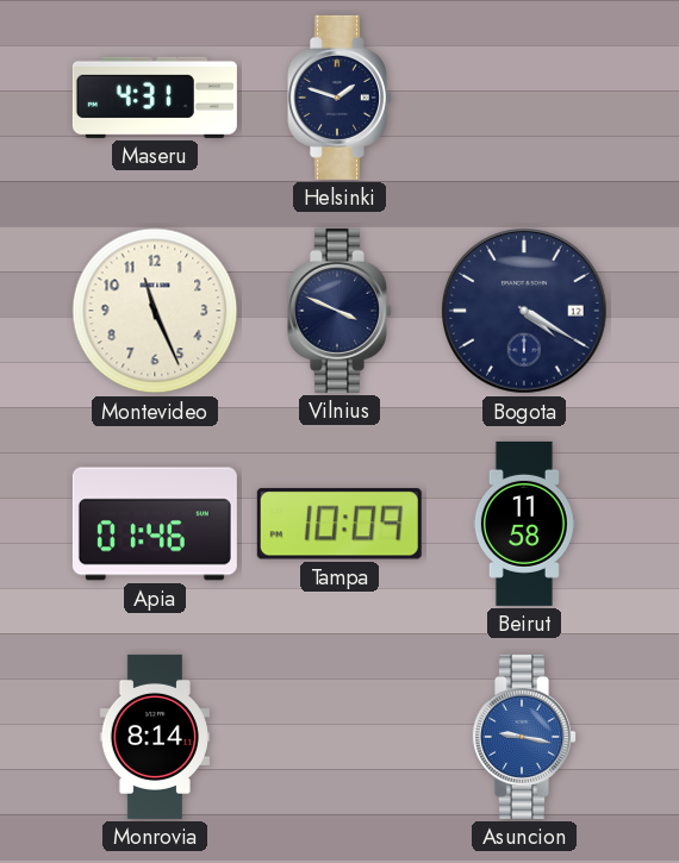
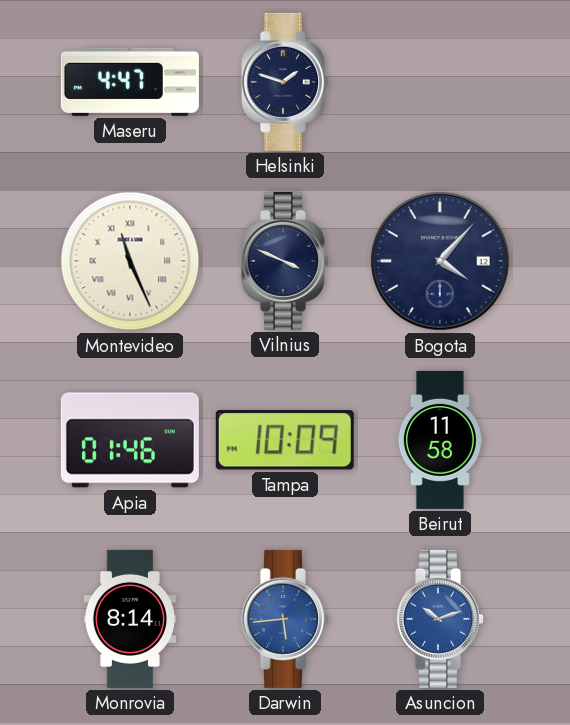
Maseru: 4:31 -> 4:47
Montevideo numerals: Arabic -> Roman
Bogota: 4:20 -> 4:07
Darwin: none -> 5:44
Asuncion: 9:17 -> 10:12
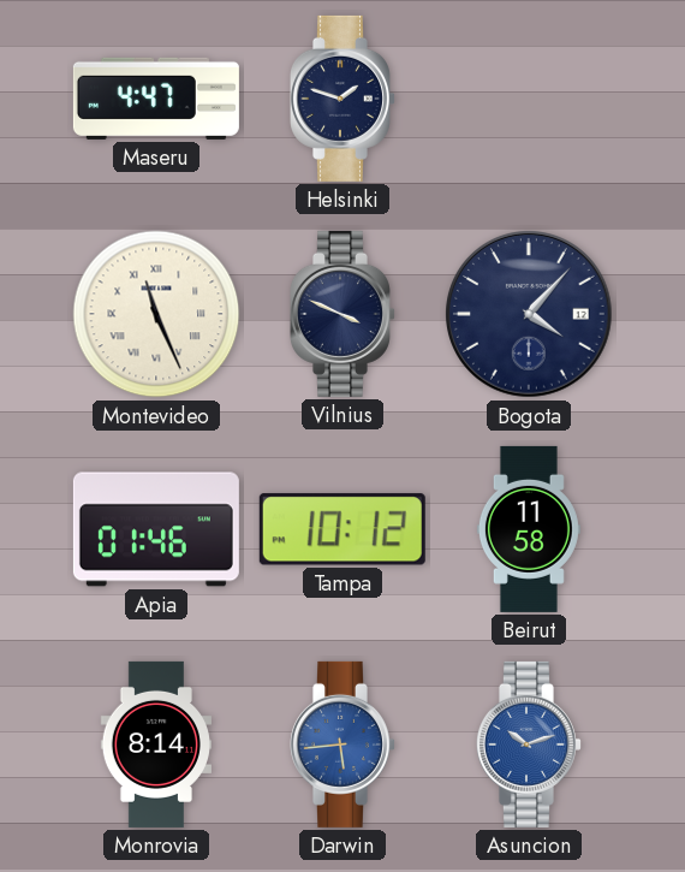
Tampa: 10:09 -> 10:12
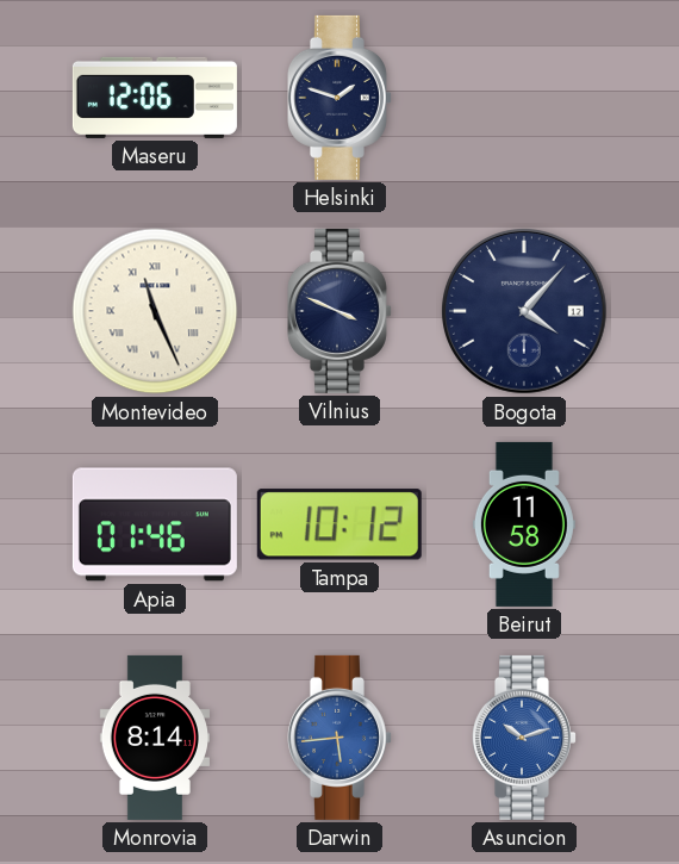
Maseru: 4:47 -> 12:06
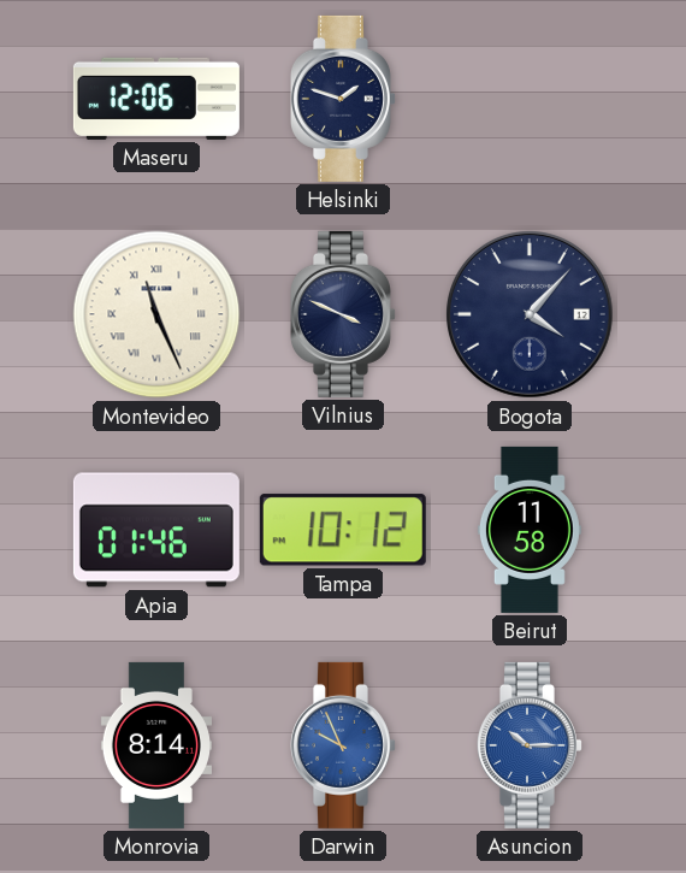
Darwin: 5:44 -> 9:56
Asuncion: 10:12 -> 10:15
